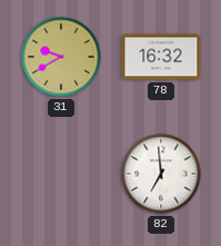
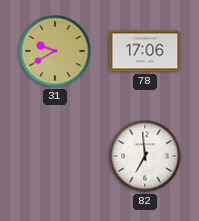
78: 16:32 -> 17:06
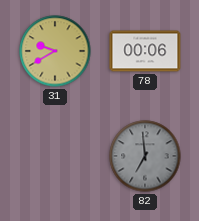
78: 17:06 -> 00:06
82 dial: white -> grey
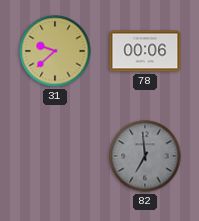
31: 9:40 -> 9:38
